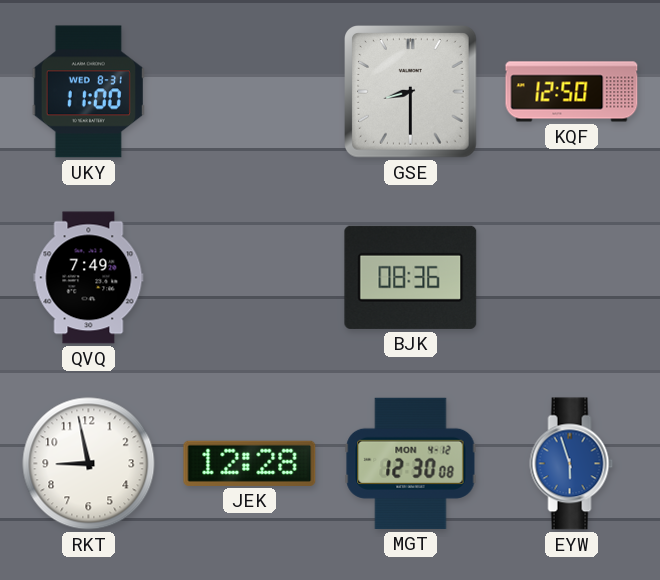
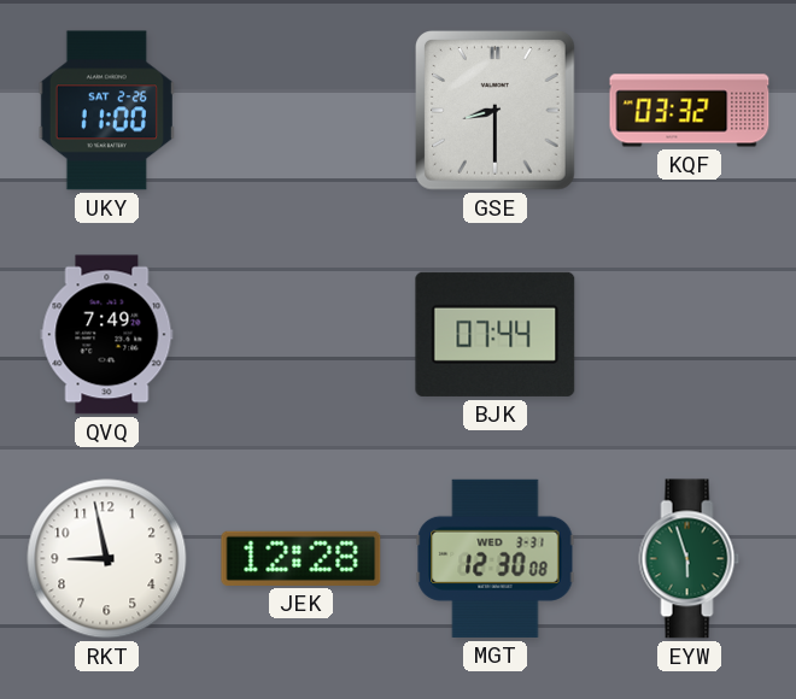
UKY date: WED 8-31 -> SAT 2-26
KQF: 12:50 -> 03:32
BJK: 08:36 -> 07:44
MGT date: MON 4-12 -> WED 3-31
EYW dial: blue -> green
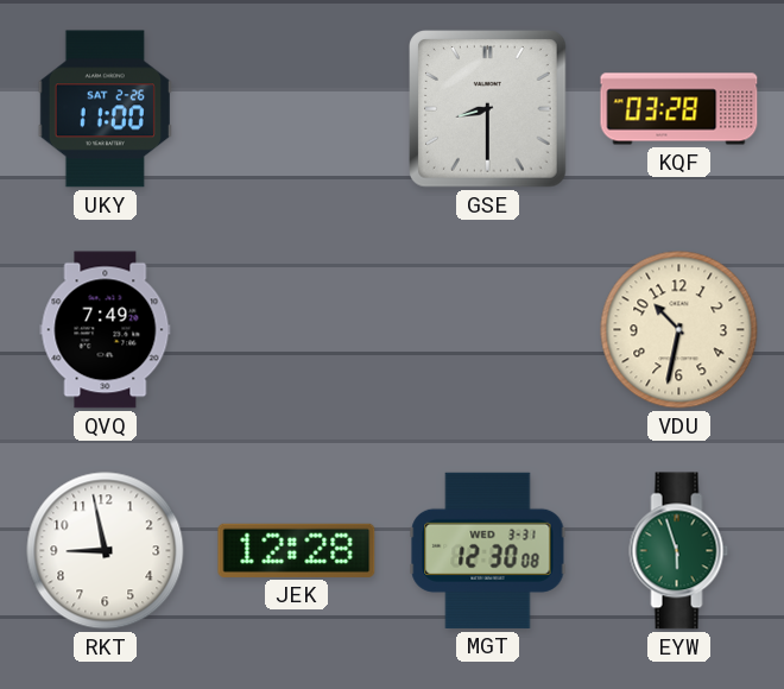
KQF: 03:32 -> 03:28
BJK: 07:44 -> none
VDU: none -> 10:32
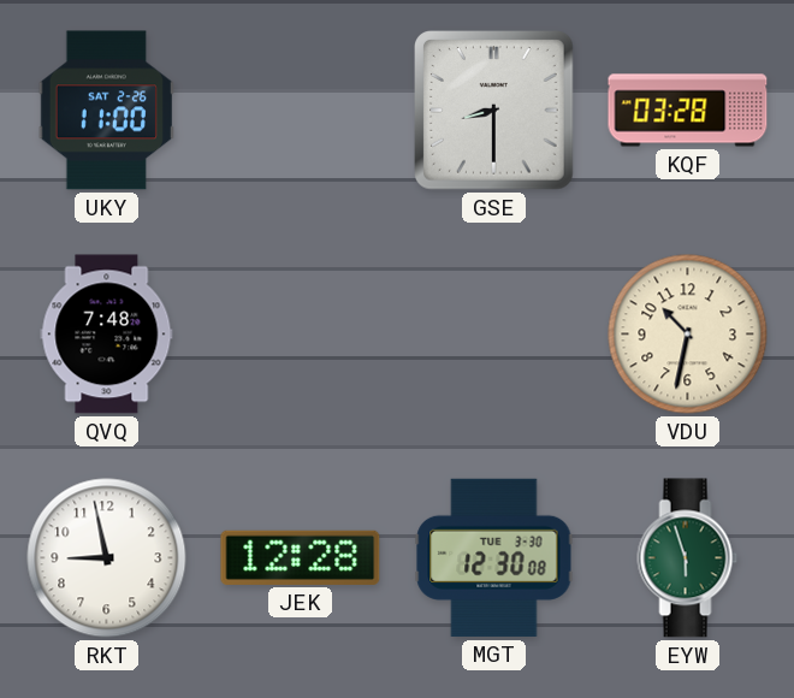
QVQ: 7:49 -> 7:48
MGT date: WED 3-31 -> TUE 3-30
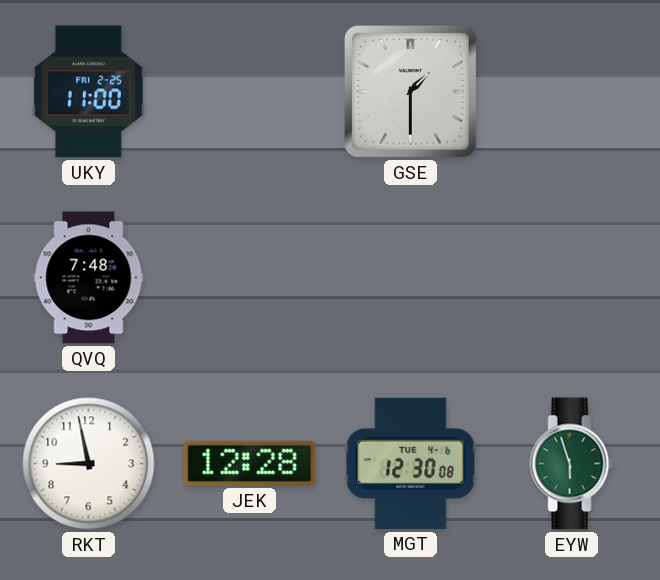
UKY date: SAT 2-26 -> FRI 2-25
GSE: 8:30 -> 1:30
KQF: 03:28 -> none
VDU: 10:32 -> none
MGT date: TUE 3-30 -> TUE 4-6
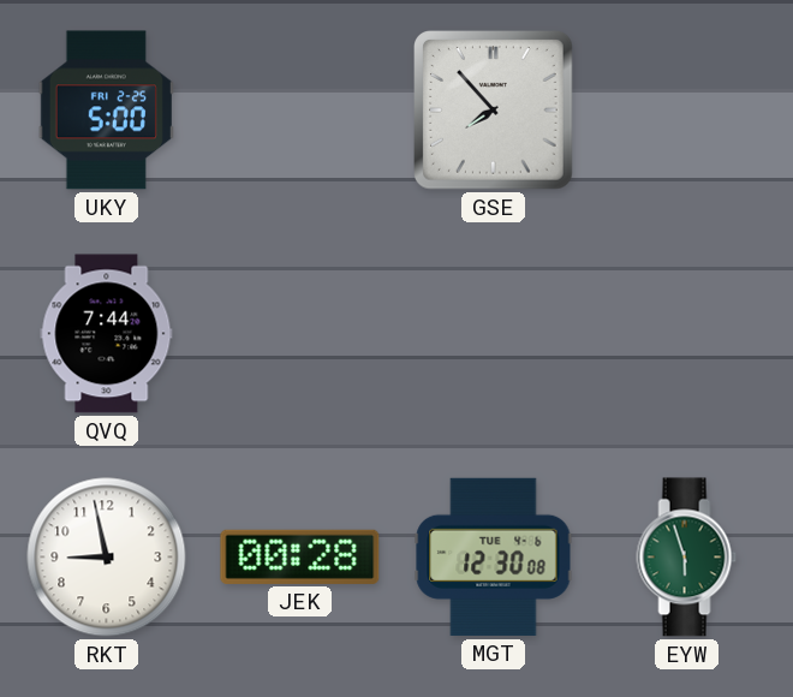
UKY: 11:00 -> 5:00
GSE: 1:30 -> 7:53
QVQ: 7:48 -> 7:44
JEK: 12:28 -> 00:28
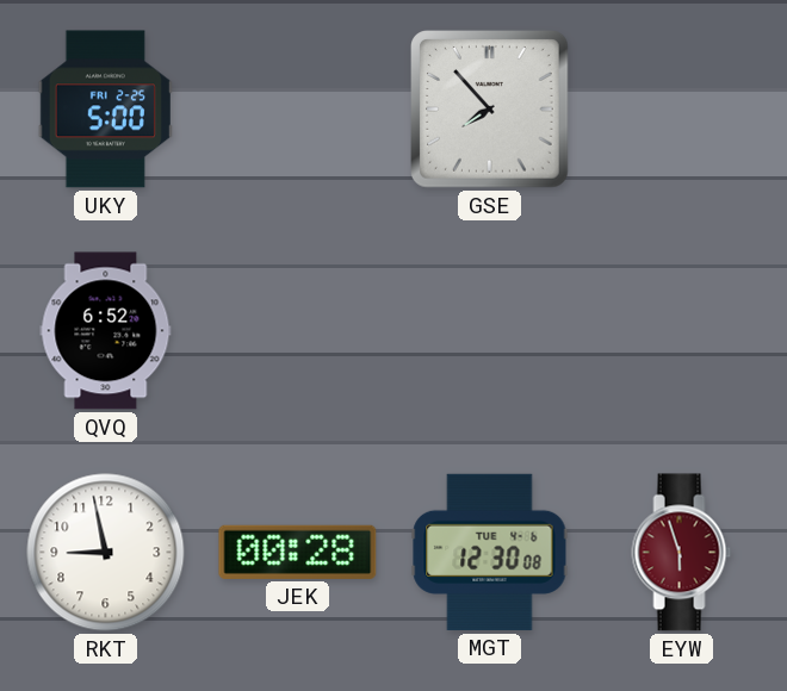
QVQ: 7:44 -> 6:52
EYW dial: green -> burgundy
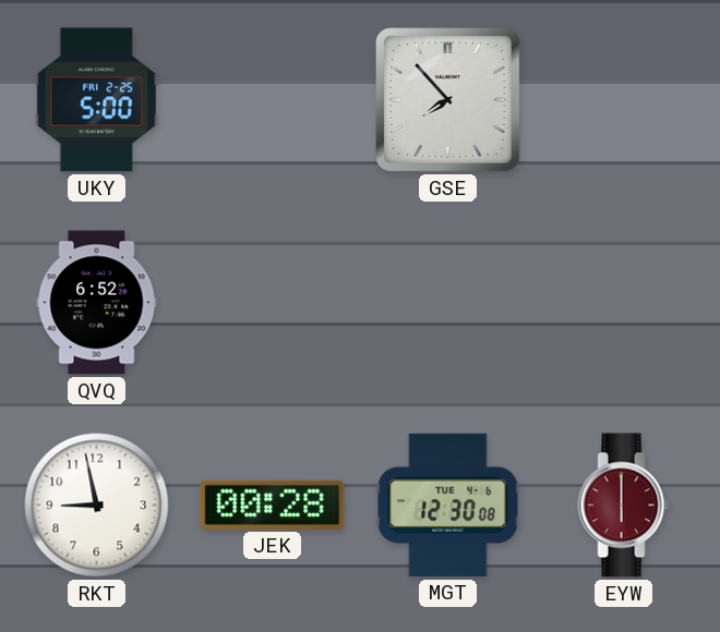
EYW: 5:57 -> 6:00
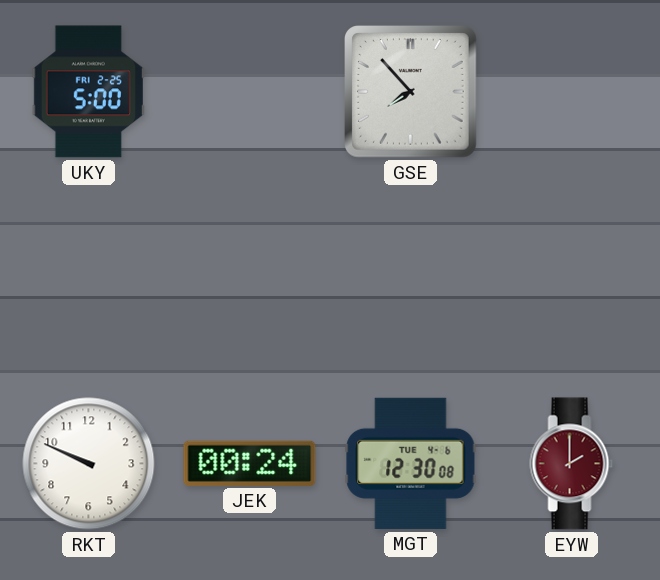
QVQ: 6:52 -> none
RKT: 8:58 -> 9:49
JEK: 00:28 -> 00:24
EYW: 6:00 -> 2:00
